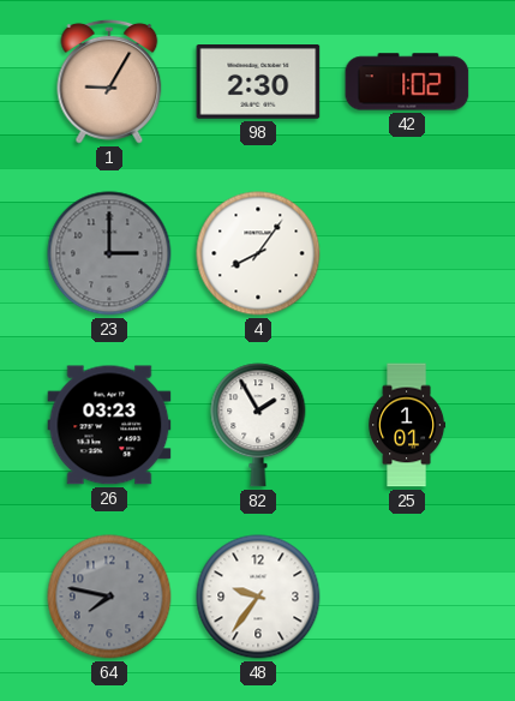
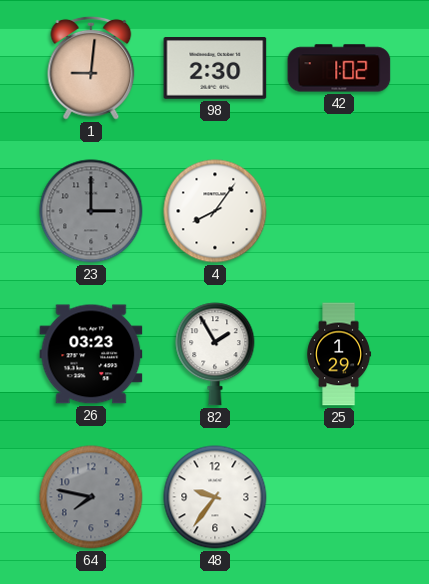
1: 9:05 -> 9:01
25: 1:01 -> 1:29
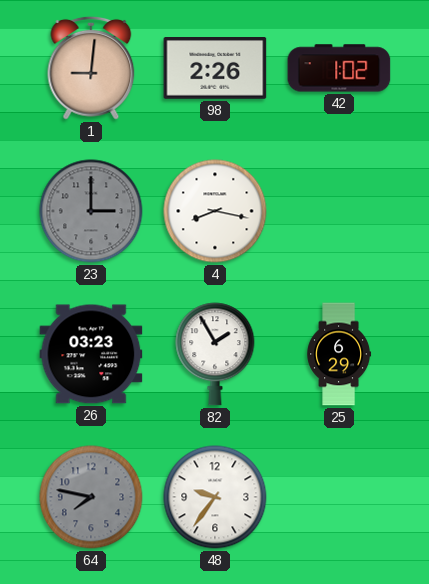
98: 2:30 -> 2:26
4: 8:06 -> 8:17
25: 1:29 -> 6:29
